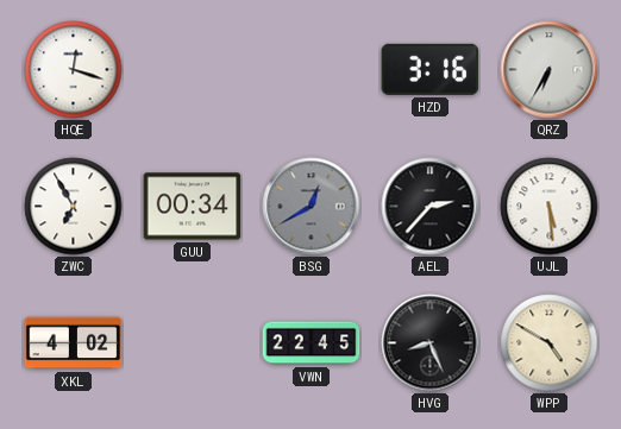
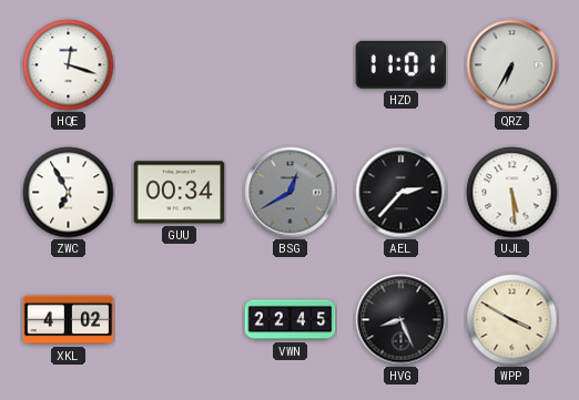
HZD: 3:16 -> 11:01
WPP: 4:50 -> 3:50
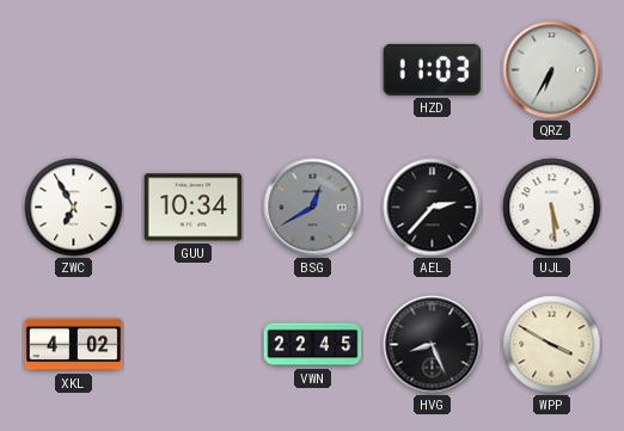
HQE: 12:18 -> none
HZD: 11:01 -> 11:03
GUU: 00:34 -> 10:34
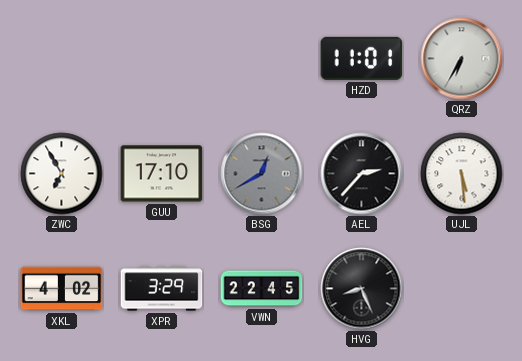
HZD: 11:03 -> 11:01
GUU: 10:34 -> 17:10
XPR: none -> 3:29
WPP: 3:50 -> none
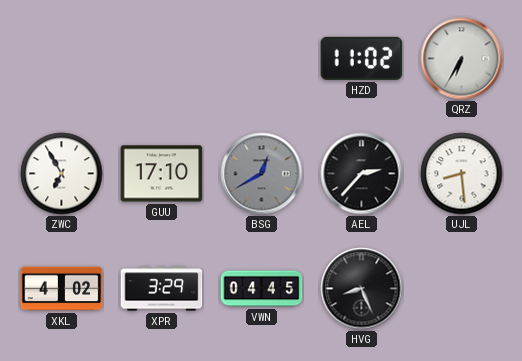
HZD: 11:01 -> 11:02
UJL: 5:29 -> 8:29
VWN: 22:45 -> 04:45
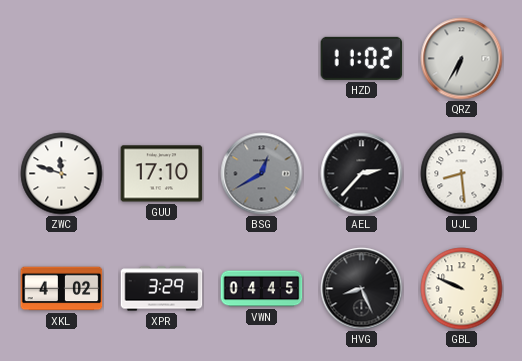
ZWC: 6:55 -> 11:48
GBL: none -> 9:49
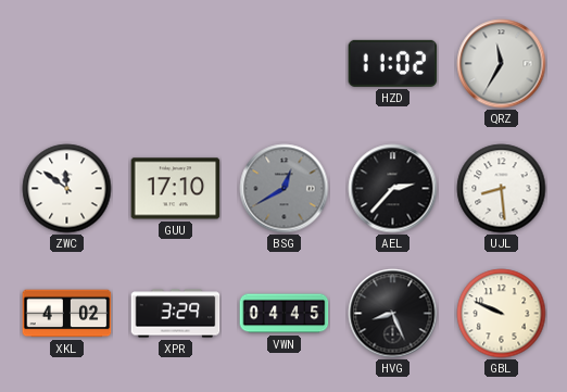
QRZ: 6:35 -> 11:35
ZWC: 11:48 -> 11:51
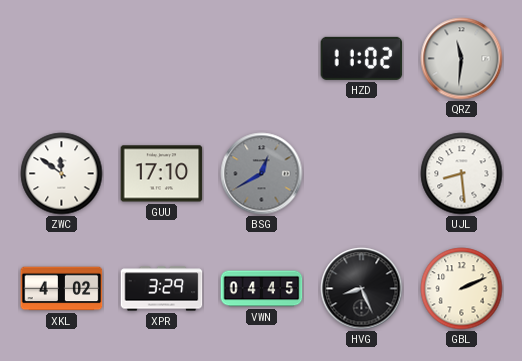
QRZ: 11:35 -> 11:31
AEL: 2:37 -> none
GBL: 9:49 -> 2:11
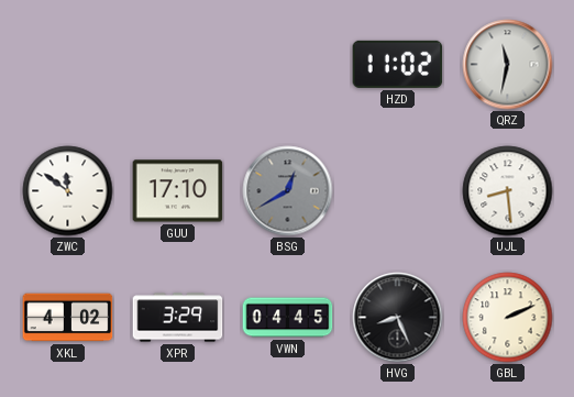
QRZ: 11:31 -> 11:32
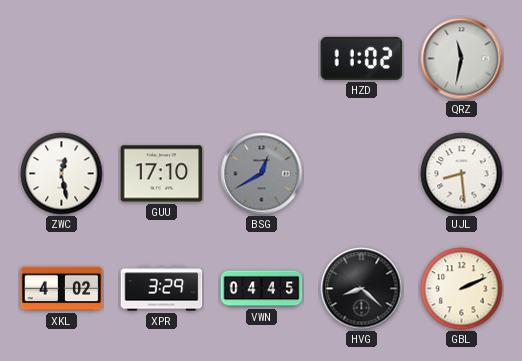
ZWC: 11:51 -> 12:28
HVG: 8:26 -> 8:22
